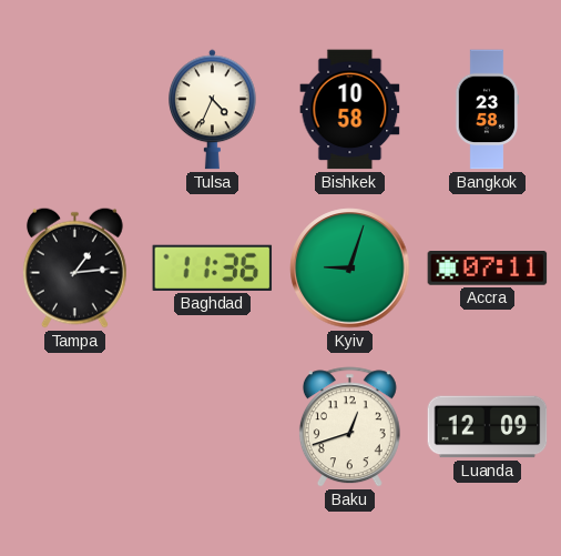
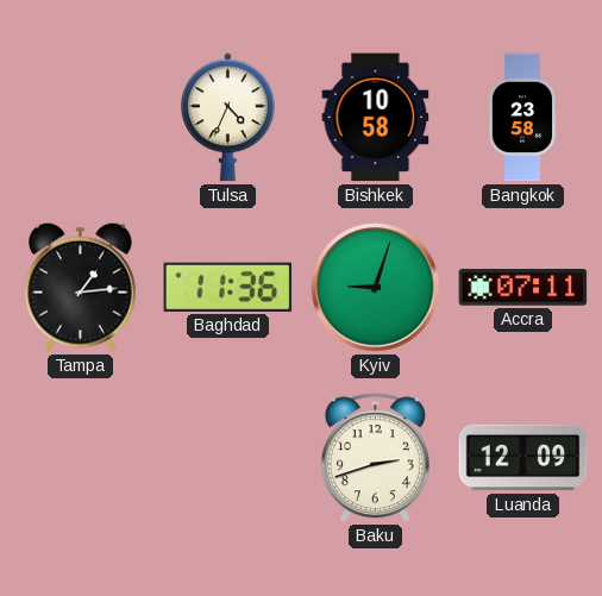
Baku: 12:42 -> 2:42
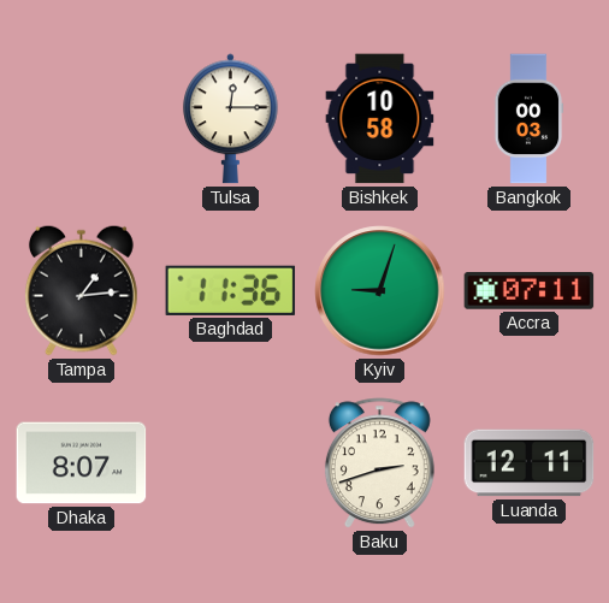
Tulsa: 4:34 -> 12:15
Bangkok: 23:58 -> 00:03
Dhaka: none -> 8:07
Luanda: 12:09 -> 12:11
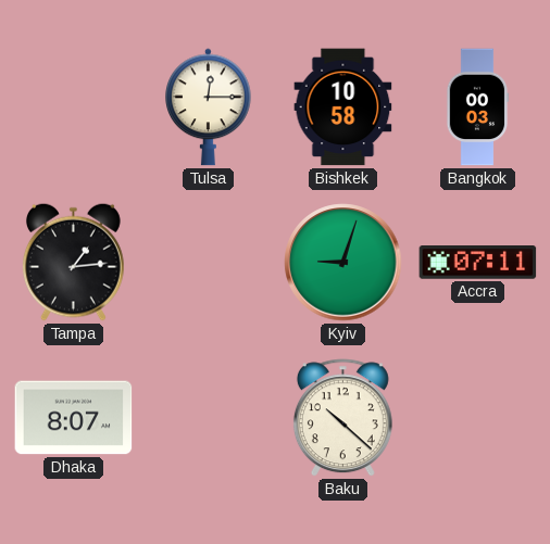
Baghdad: 11:36 -> none
Baku: 2:42 -> 10:22
Luanda: 12:11 -> none
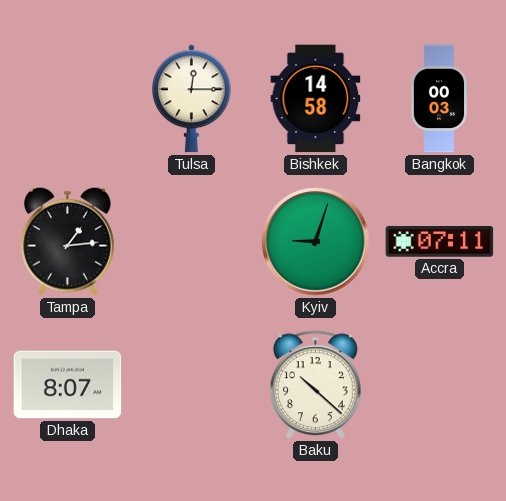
Bishkek: 10:58 -> 14:58
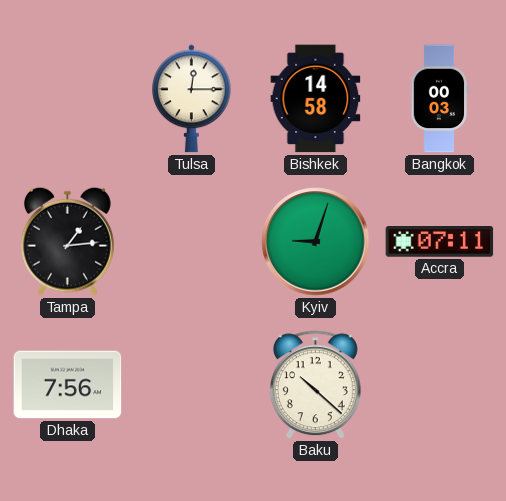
Dhaka: 8:07 -> 7:56
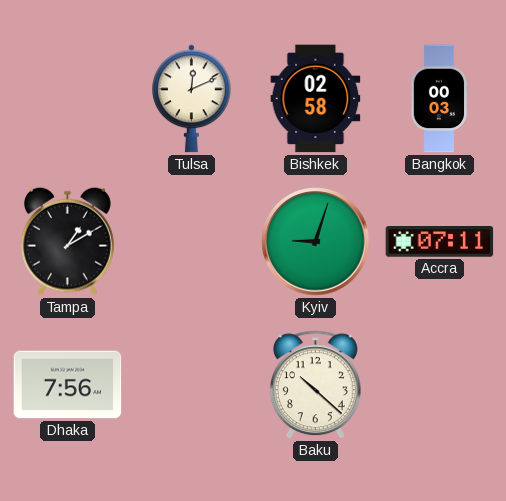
Tulsa: 12:15 -> 12:11
Bishkek: 14:58 -> 02:58
Tampa: 1:14 -> 1:10
